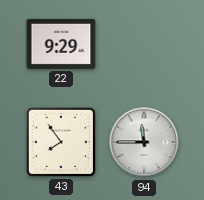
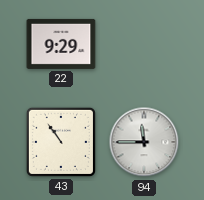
43: 7:54 -> 10:54
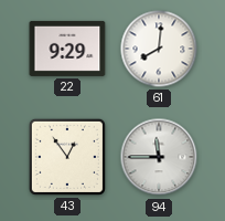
61: none -> 8:01
43: 10:54 -> 12:54
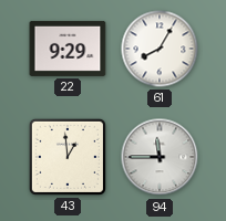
61: 8:01 -> 8:05
43: 12:54 -> 12:59
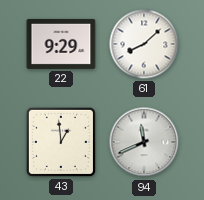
61: 8:05 -> 8:08
94: 11:45 -> 11:41
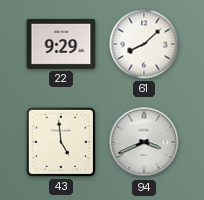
43: 12:59 -> 4:59
94: 11:41 -> 3:41
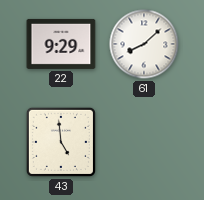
94: 3:41 -> none
